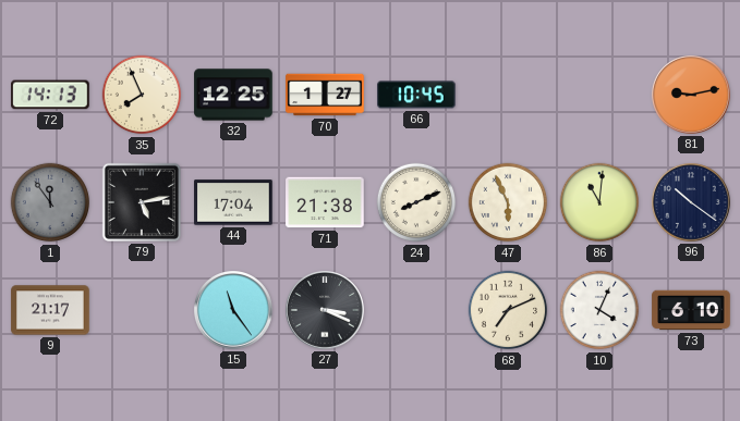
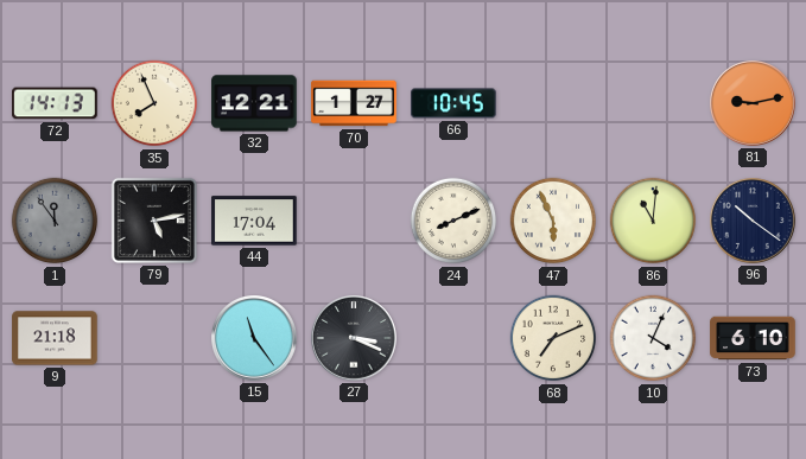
32: 12:25 -> 12:21
71: 21:38 -> none
9: 21:17 -> 21:18
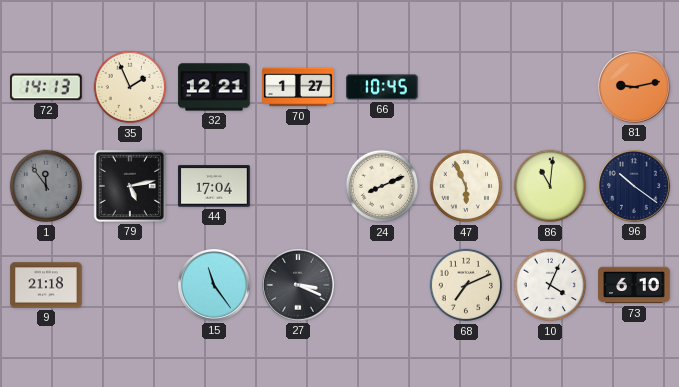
35: 7:56 -> 1:56
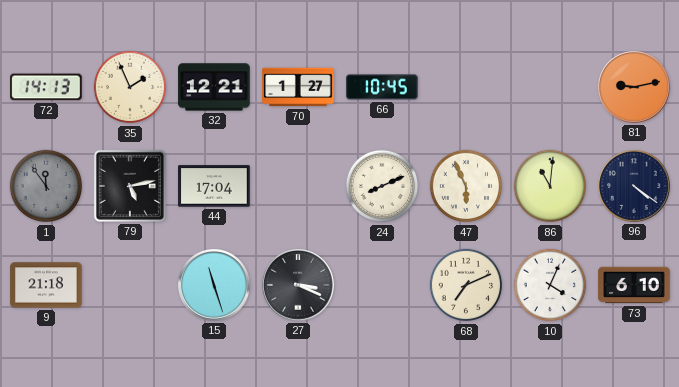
96: 10:21 -> 4:21
15: 11:24 -> 11:27
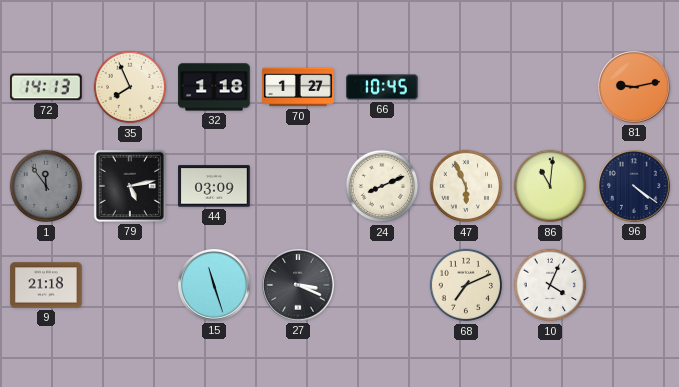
35: 1:56 -> 7:56
32: 12:21 -> 1:18
44: 17:04 -> 03:09
73: 6:10 -> none
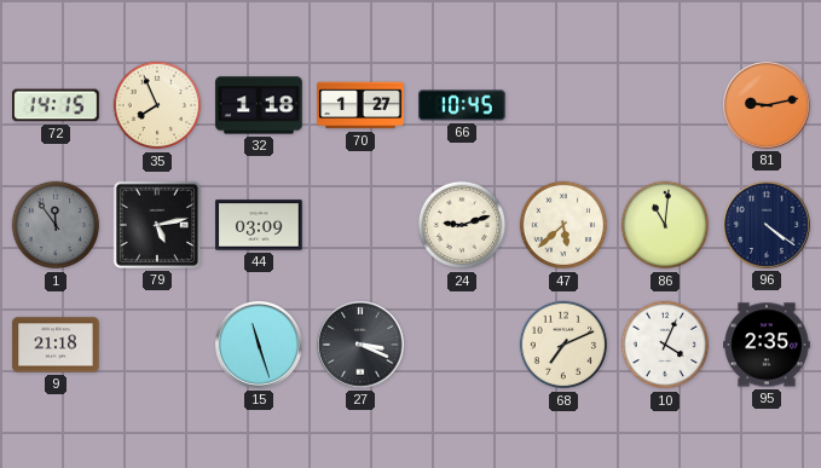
72: 14:13 -> 14:15
24: 8:11 -> 9:12
47: 5:56 -> 5:38
95: none -> 2:35
